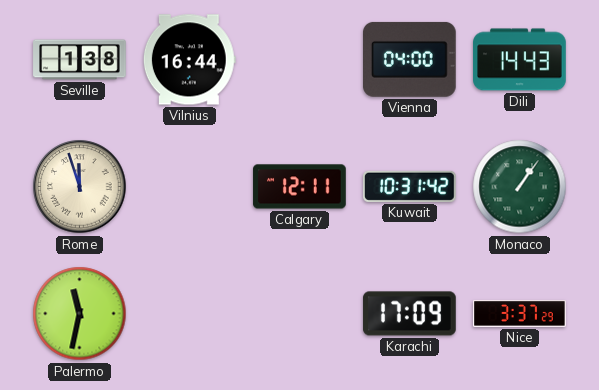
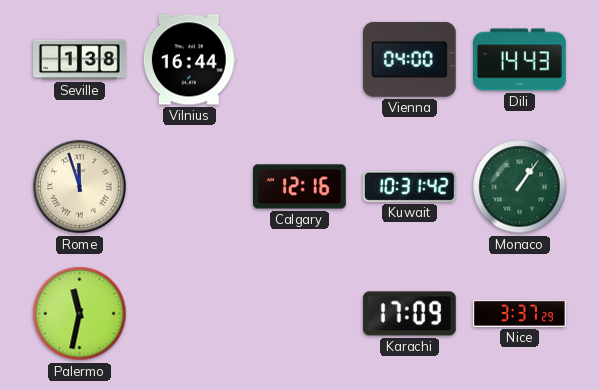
Calgary: 12:11 -> 12:16
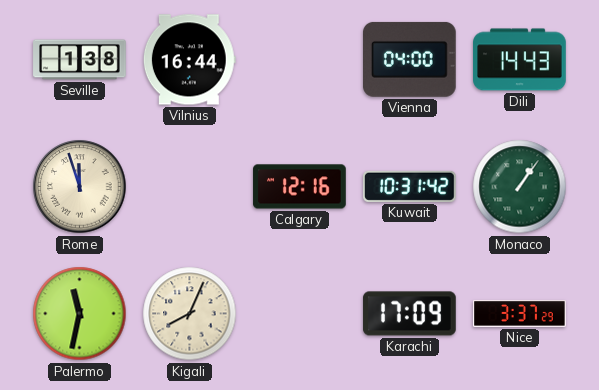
Kigali: none -> 8:04
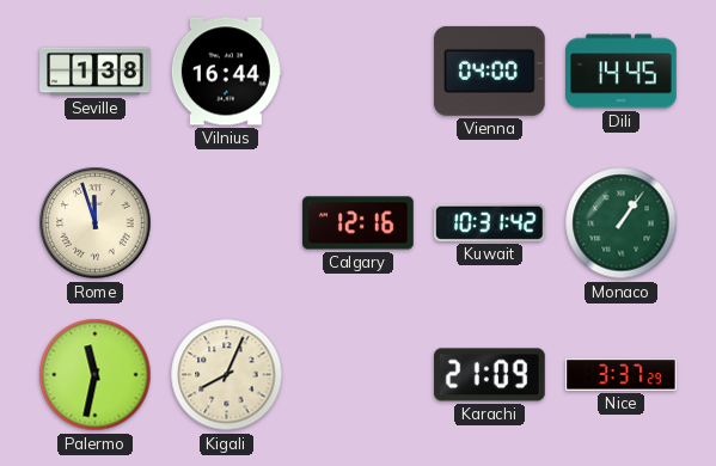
Dili: 14:43 -> 14:45
Karachi: 17:09 -> 21:09
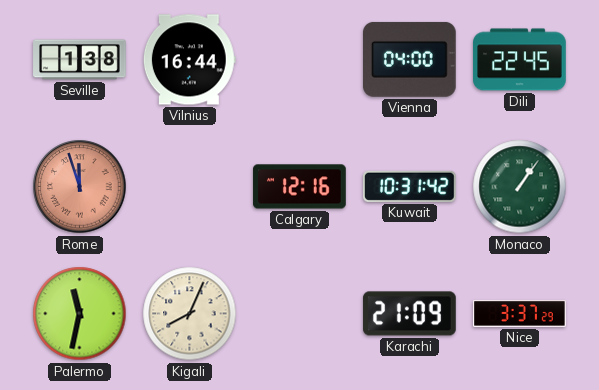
Dili: 14:45 -> 22:45
Rome dial: cream -> salmon
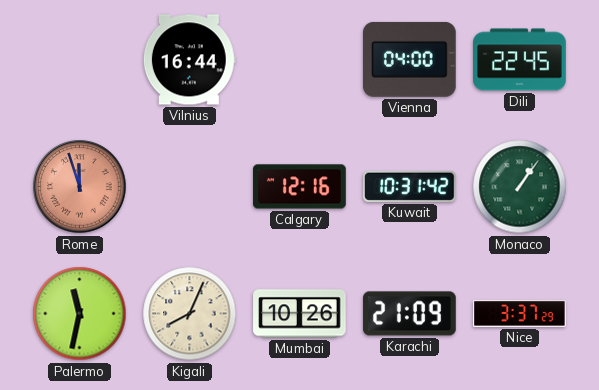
Seville: 1:38 -> none
Mumbai: none -> 10:26
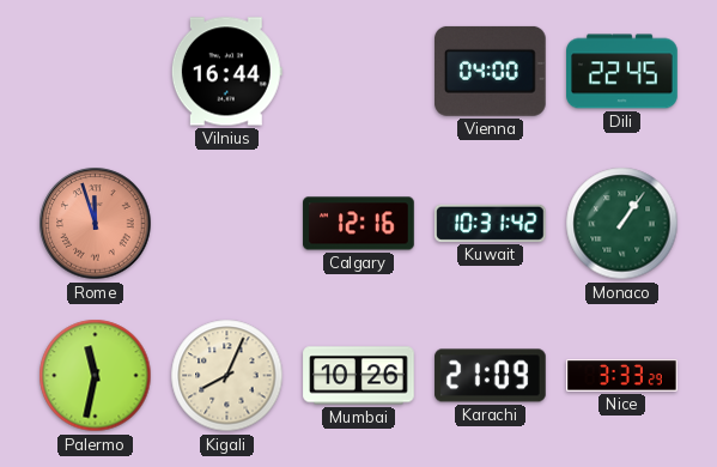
Nice: 3:37 -> 3:33
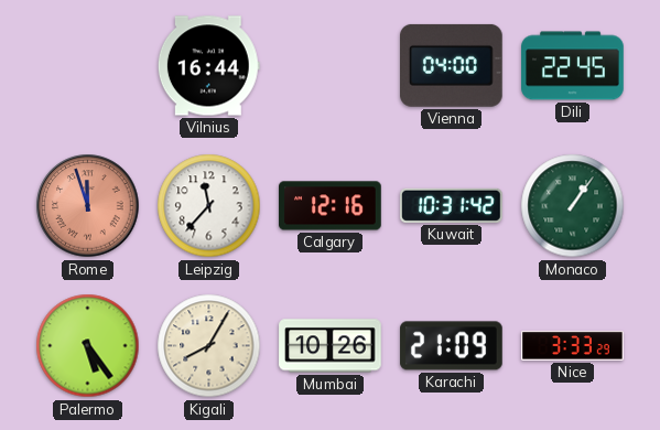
Leipzig: none -> 11:37
Palermo: 11:32 -> 5:24
Kigali: 8:04 -> 8:05
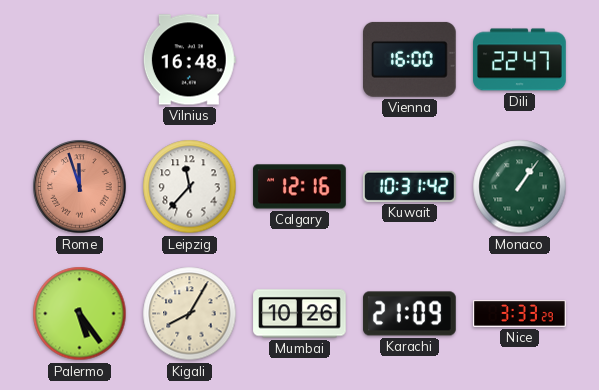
Vilnius: 16:44 -> 16:48
Vienna: 04:00 -> 16:00
Dili: 22:45 -> 22:47
